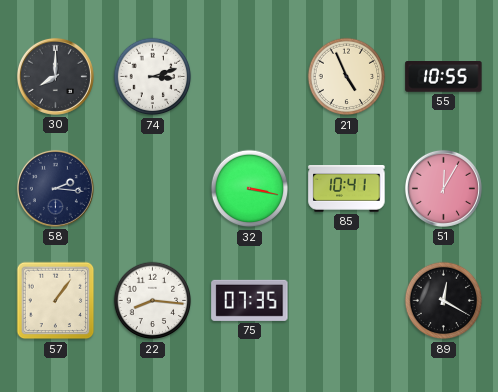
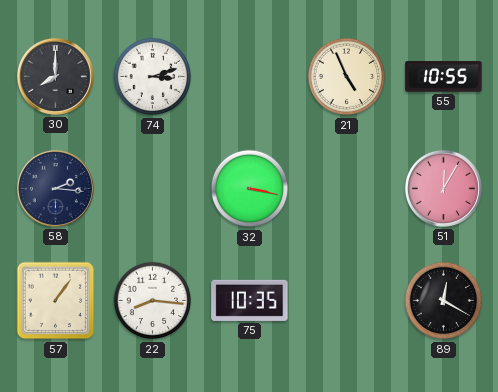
85: 10:41 -> none
75: 07:35 -> 10:35
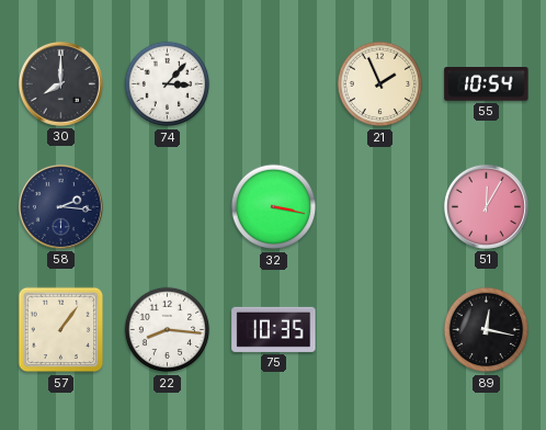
74: 3:12 -> 3:07
21: 4:56 -> 1:56
55: 10:55 -> 10:54
89: 12:20 -> 12:17
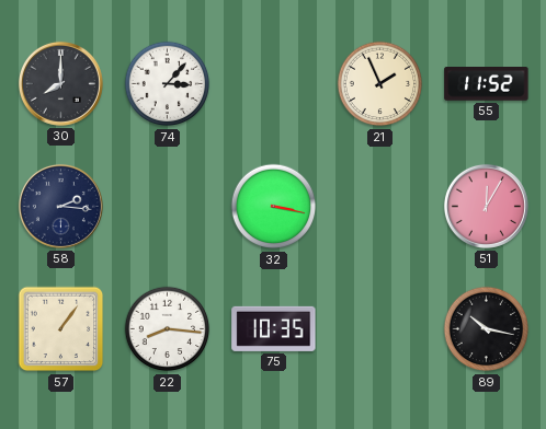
55: 10:54 -> 11:52
89: 12:17 -> 10:17
